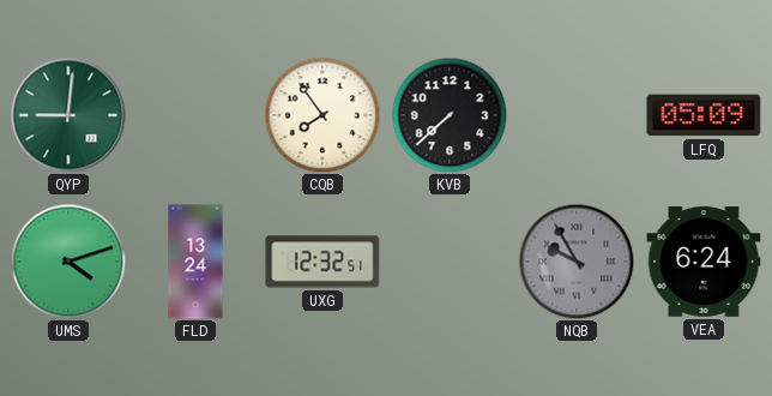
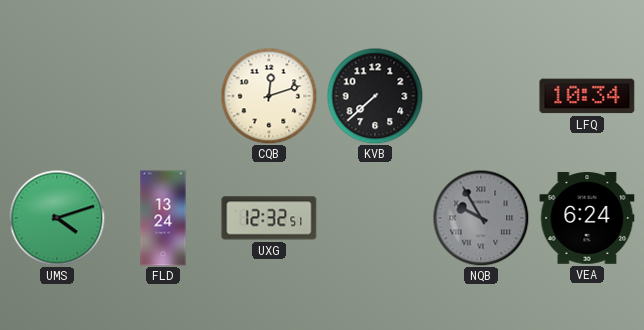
QYP: 9:01 -> none
CQB: 7:54 -> 12:12
LFQ: 05:09 -> 10:34
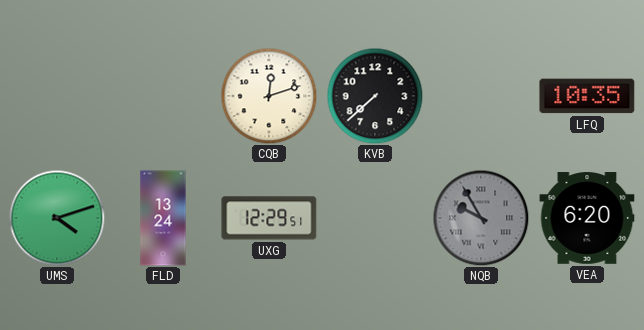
LFQ: 10:34 -> 10:35
UXG: 12:32 -> 12:29
VEA: 6:24 -> 6:20
